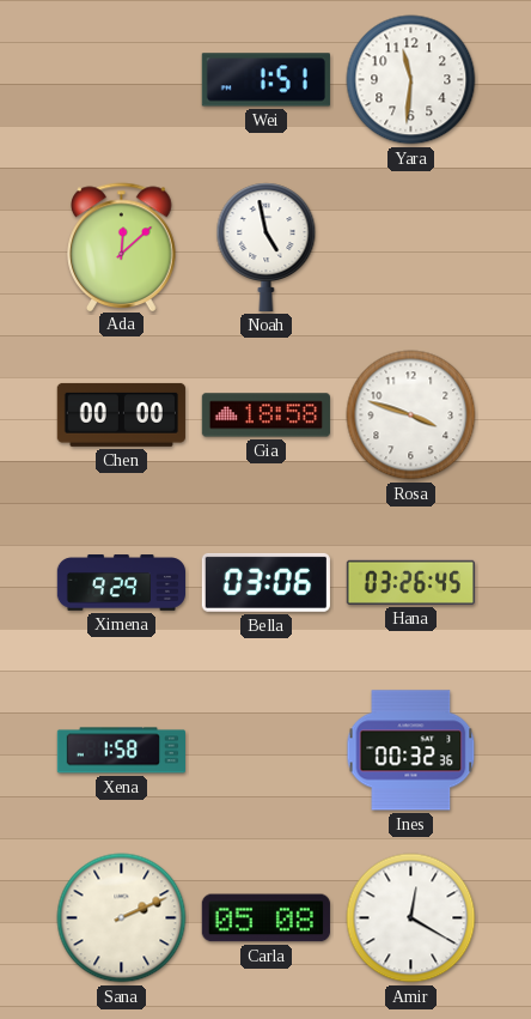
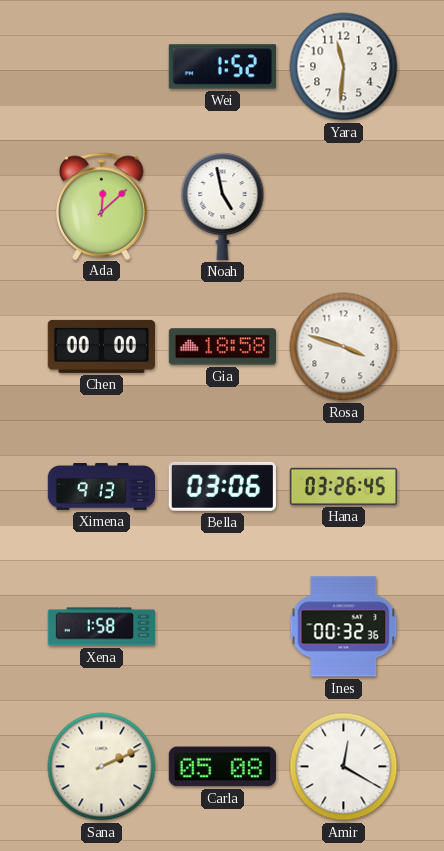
Wei: 1:51 -> 1:52
Ximena: 9:29 -> 9:13
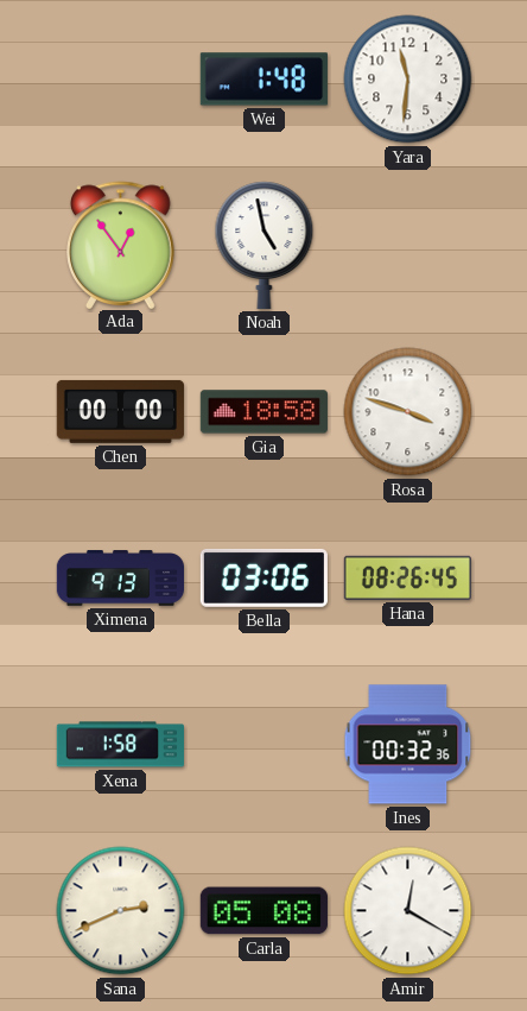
Wei: 1:52 -> 1:48
Ada: 12:08 -> 12:54
Hana: 03:26 -> 08:26
Sana: 2:11 -> 2:41
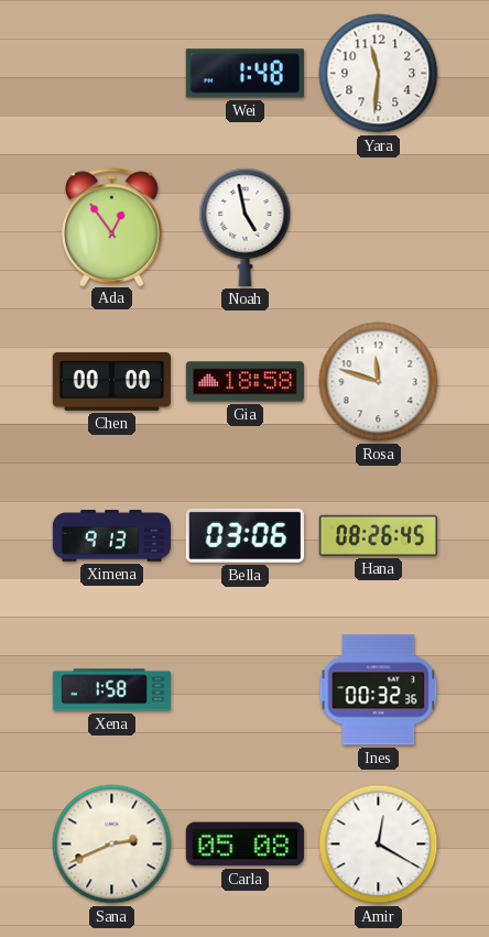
Rosa: 3:48 -> 11:48
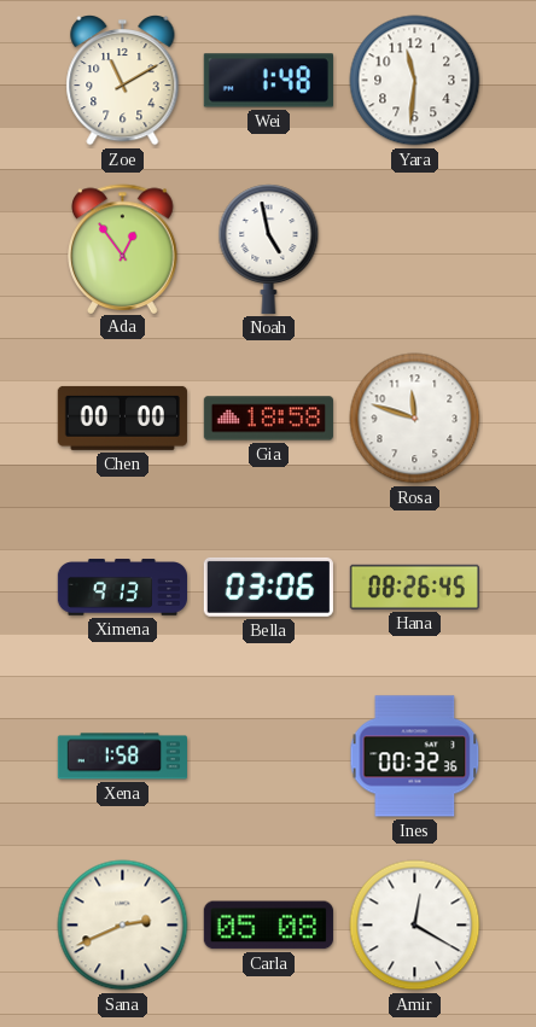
Zoe: none -> 11:10
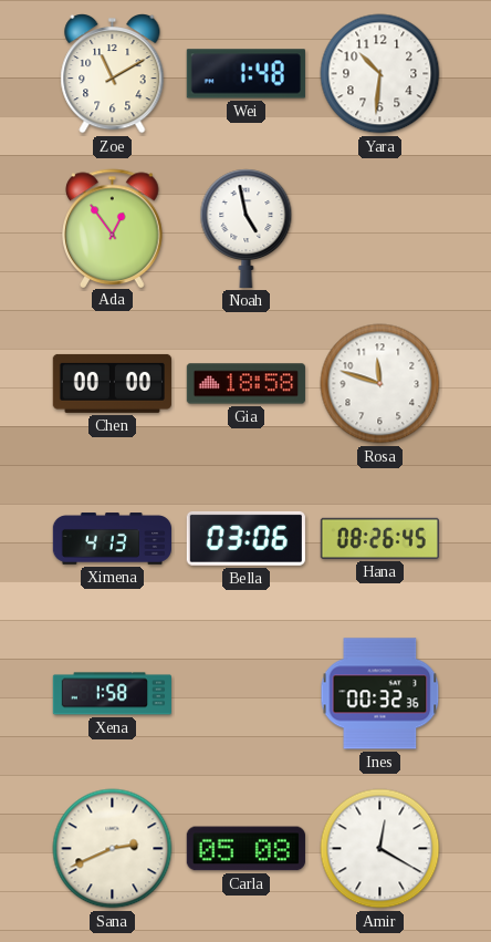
Yara: 11:31 -> 10:31
Ximena: 9:13 -> 4:13
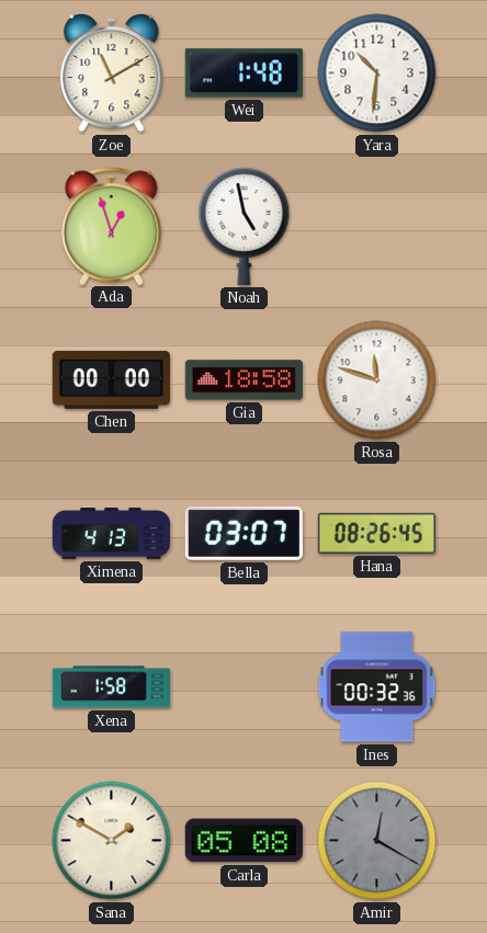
Ada: 12:54 -> 12:57
Bella: 03:06 -> 03:07
Sana: 2:41 -> 1:50
Amir dial: white -> grey
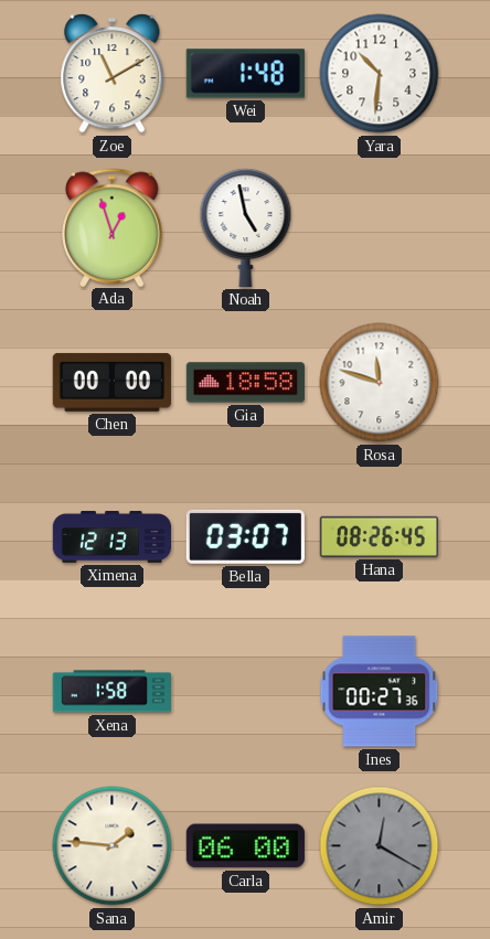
Ximena: 4:13 -> 12:13
Ines: 00:32 -> 00:27
Sana: 1:50 -> 1:46
Carla: 05:08 -> 06:00
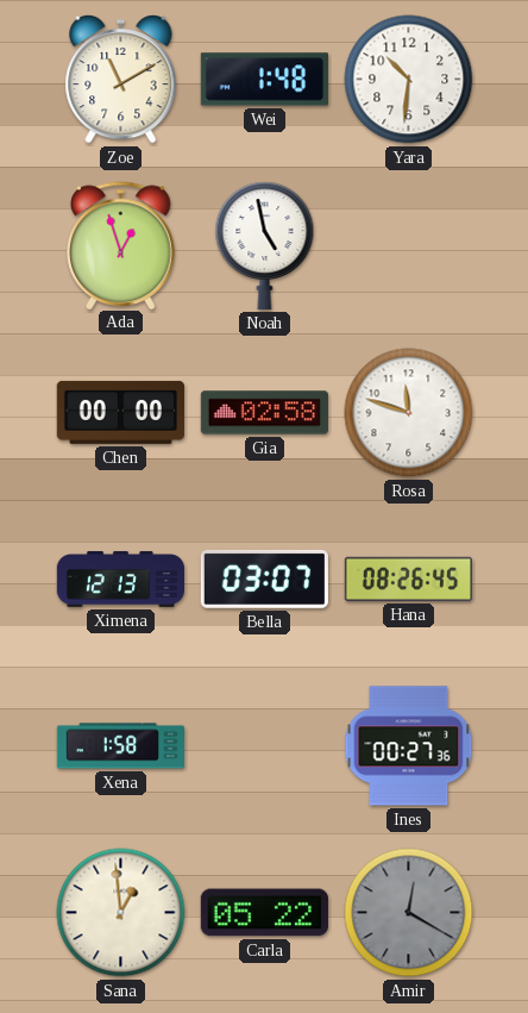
Gia: 18:58 -> 02:58
Sana: 1:46 -> 12:59
Carla: 06:00 -> 05:22
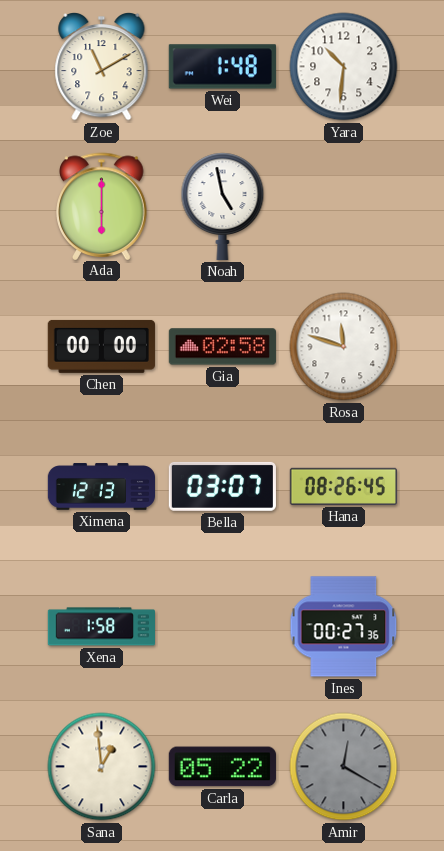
Ada: 12:57 -> 6:00
